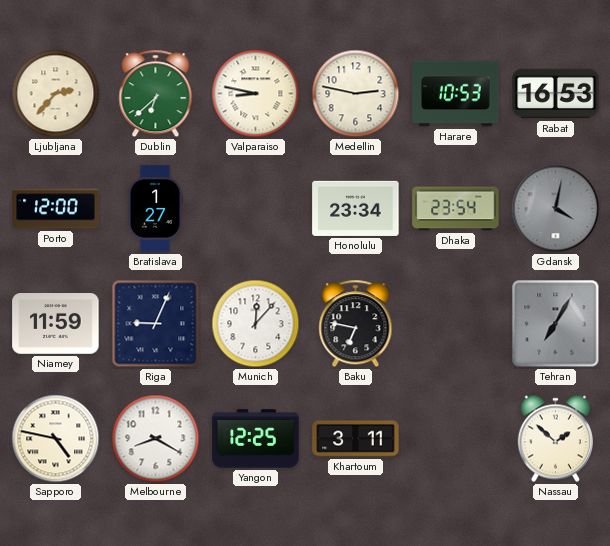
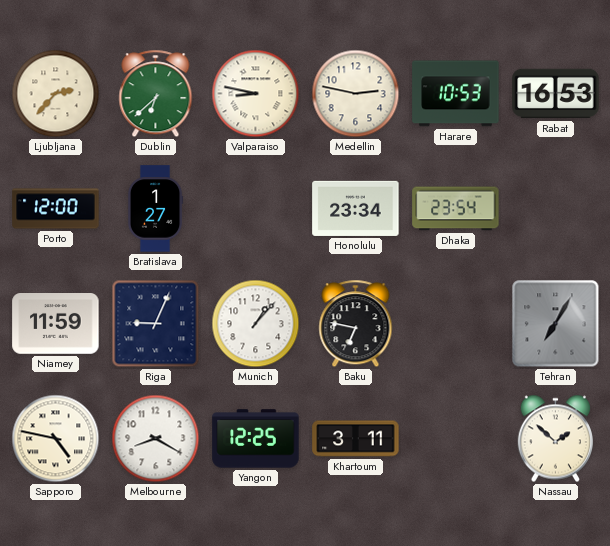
Gdansk: 4:02 -> none
Munich: 12:07 -> 1:07
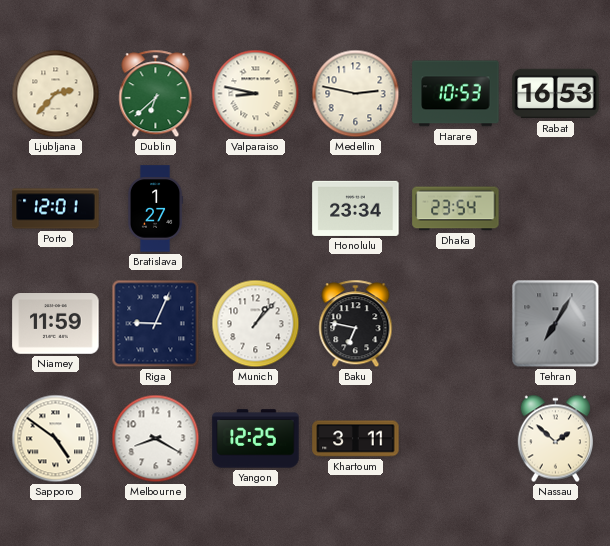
Porto: 12:00 -> 12:01
Sapporo: 4:47 -> 4:51
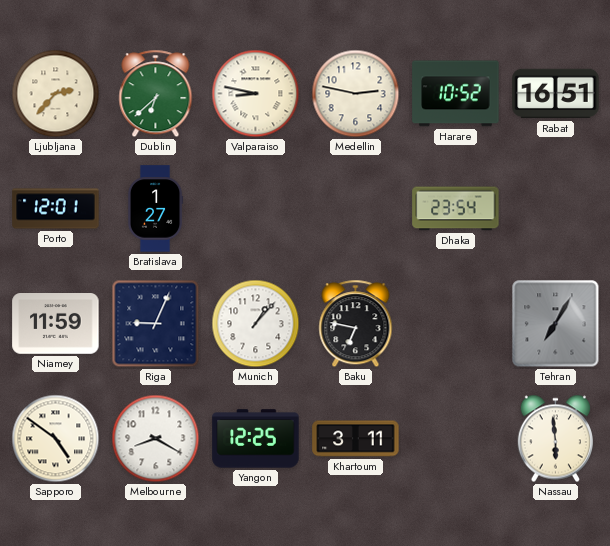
Harare: 10:53 -> 10:52
Rabat: 16:53 -> 16:51
Honolulu: 23:34 -> none
Nassau: 1:52 -> 5:59
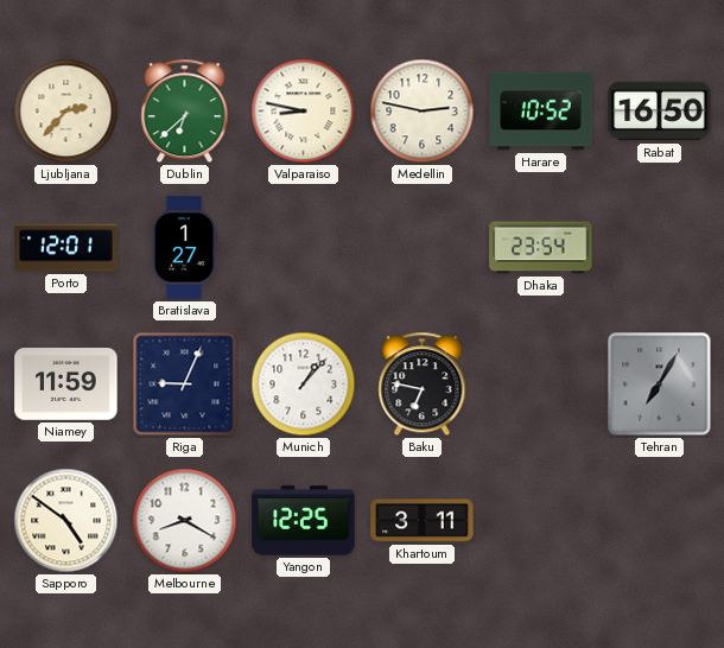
Rabat: 16:51 -> 16:50
Nassau: 5:59 -> none
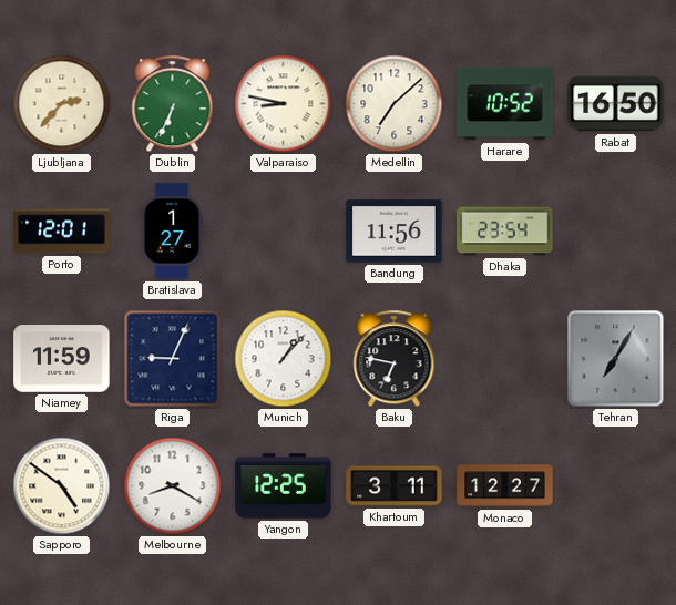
Dublin: 6:38 -> 6:34
Medellin: 2:47 -> 7:08
Bandung: none -> 11:56
Monaco: none -> 12:27
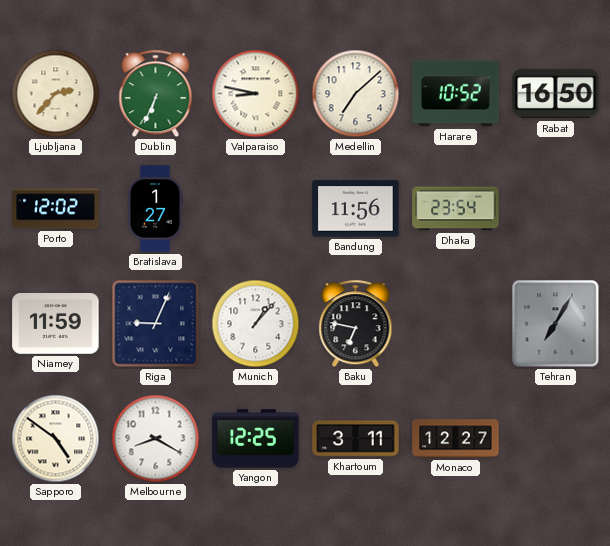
Porto: 12:01 -> 12:02
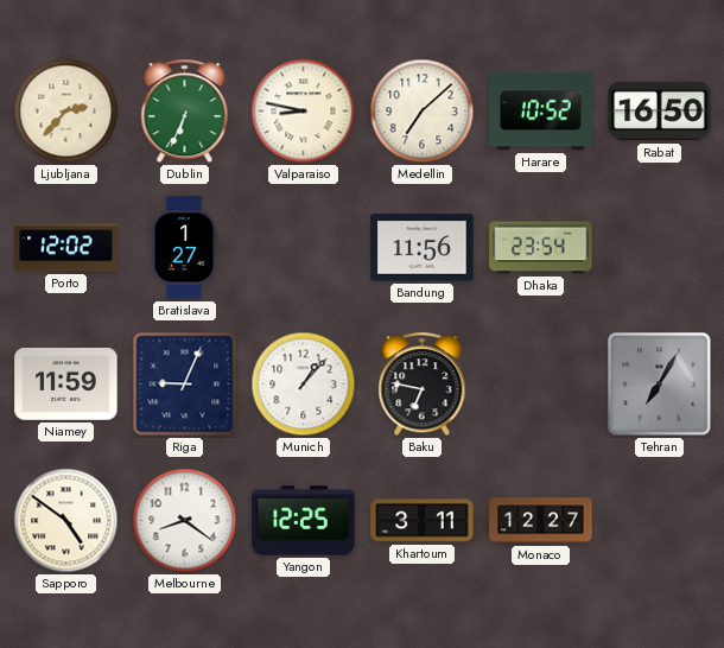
Melbourne: 8:20 -> 8:21
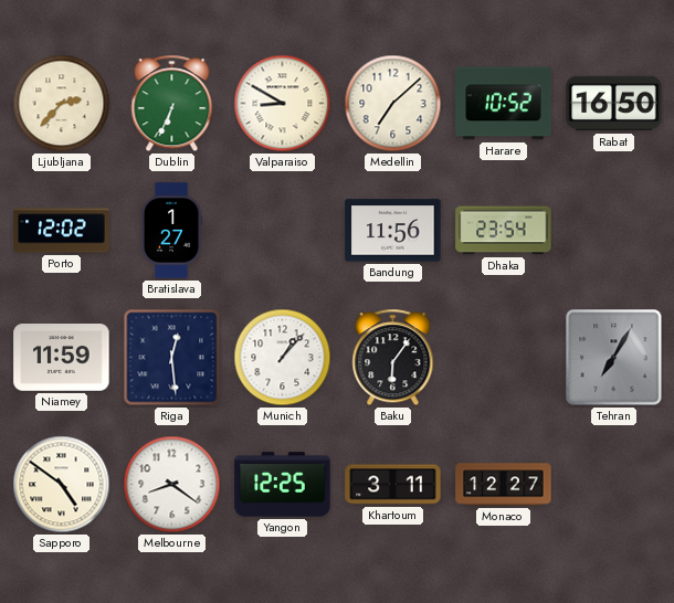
Valparaiso: 8:47 -> 8:50
Riga: 9:04 -> 12:29
Baku: 6:47 -> 6:06
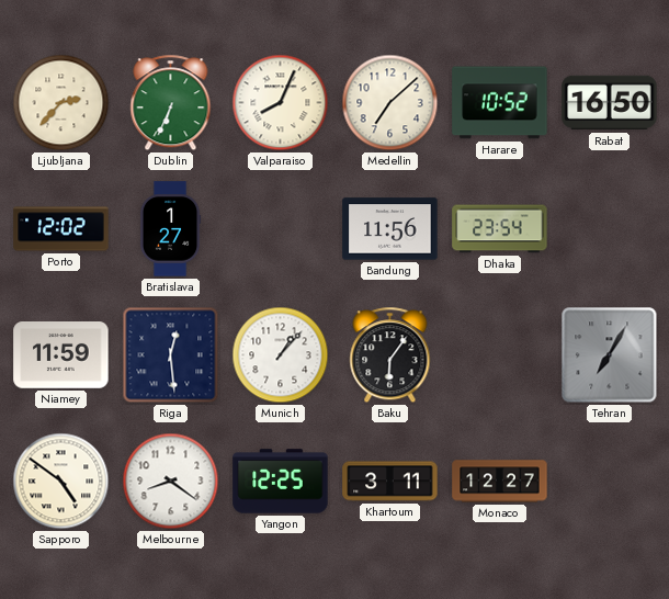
Valparaiso: 8:50 -> 8:04
